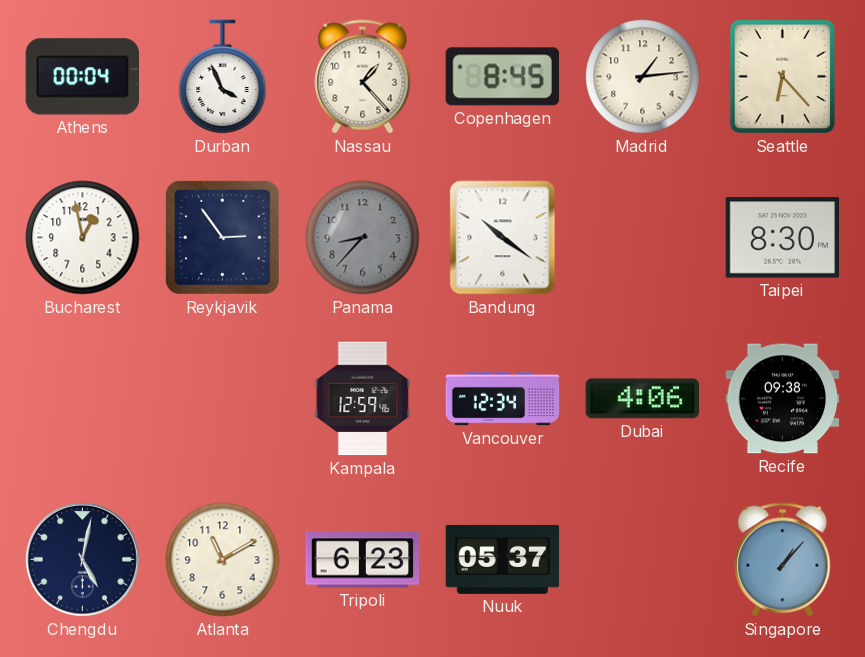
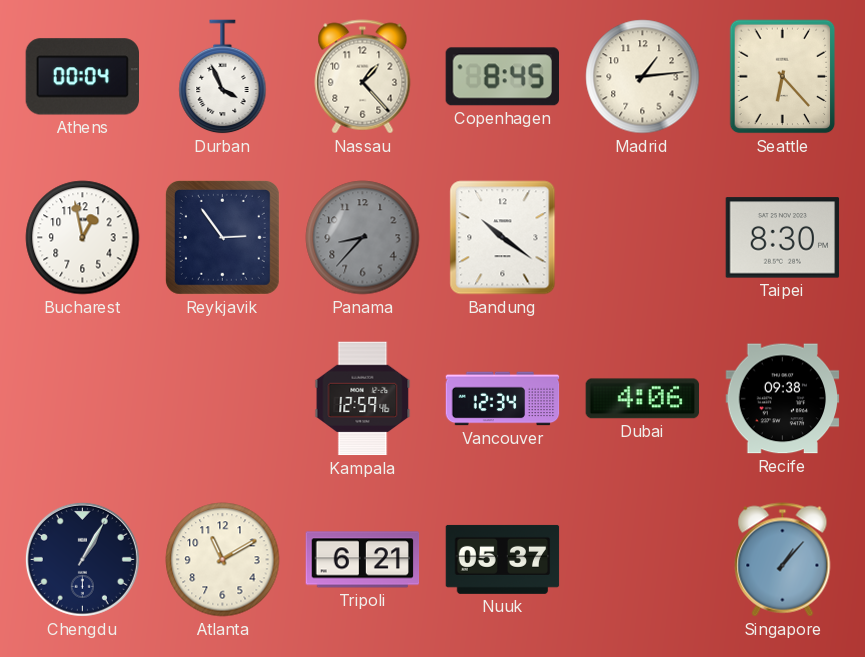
Chengdu: 5:02 -> 1:05
Tripoli: 6:23 -> 6:21
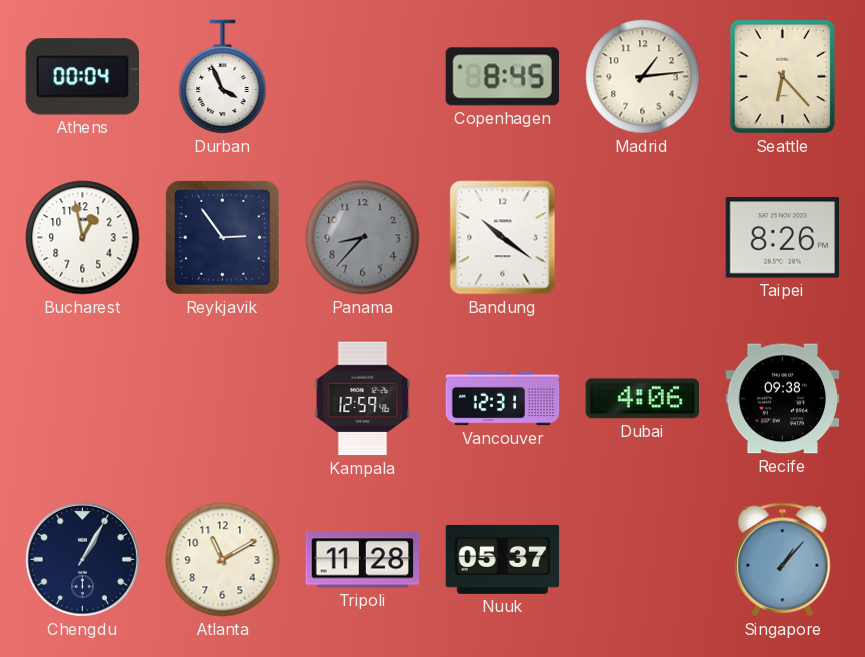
Nassau: 1:23 -> none
Taipei: 8:30 -> 8:26
Vancouver: 12:34 -> 12:31
Tripoli: 6:21 -> 11:28
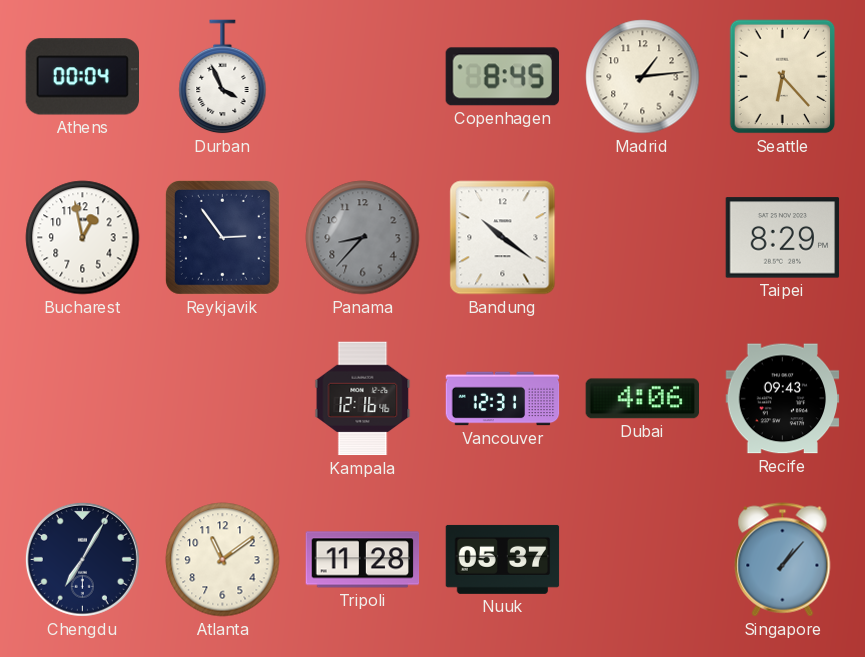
Taipei: 8:26 -> 8:29
Kampala: 12:59 -> 12:16
Recife: 09:38 -> 09:43
Chengdu: 1:05 -> 7:05
Atlanta: 11:10 -> 11:09
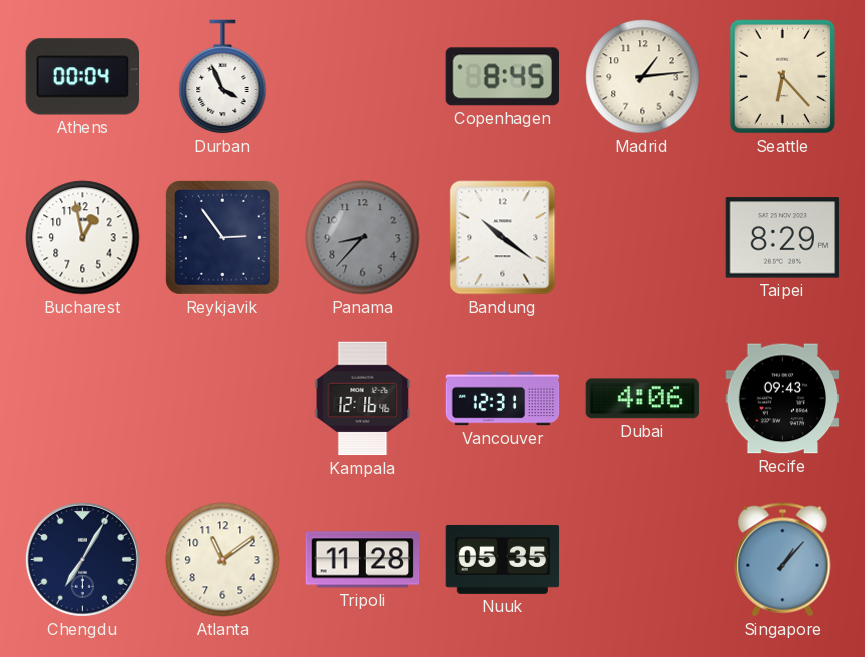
Nuuk: 05:37 -> 05:35
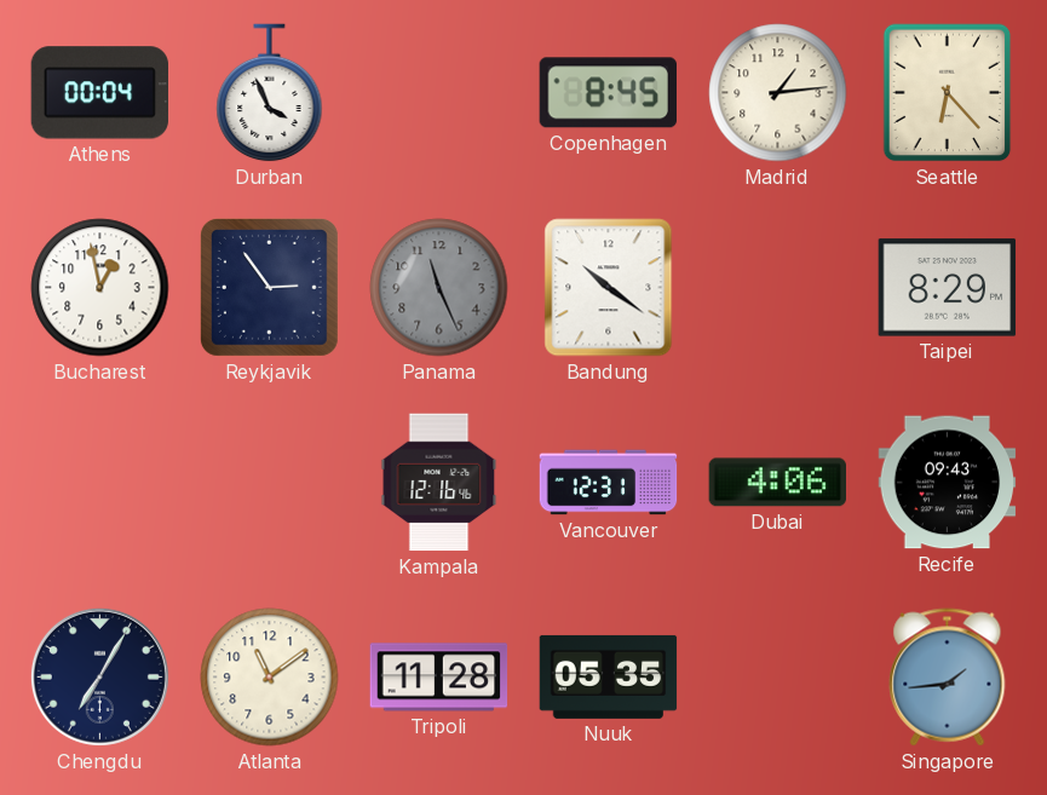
Panama: 8:37 -> 11:26
Singapore: 1:07 -> 1:44
